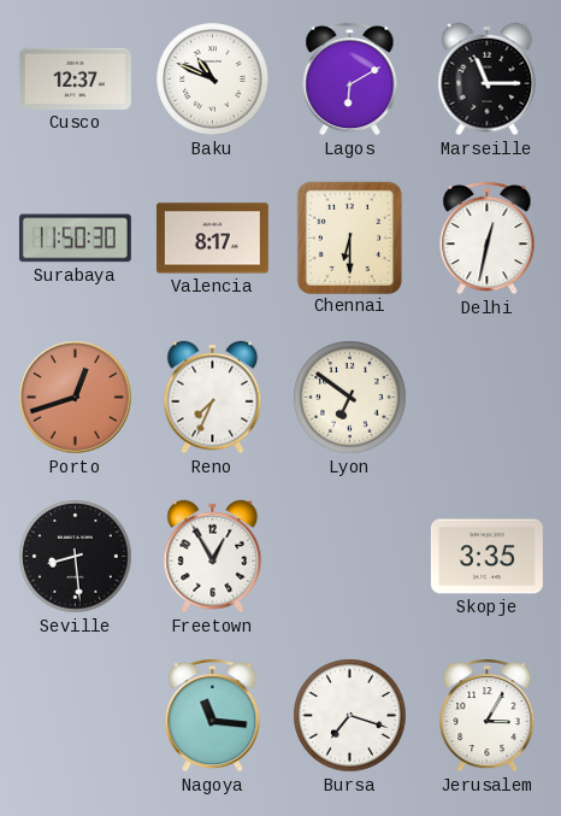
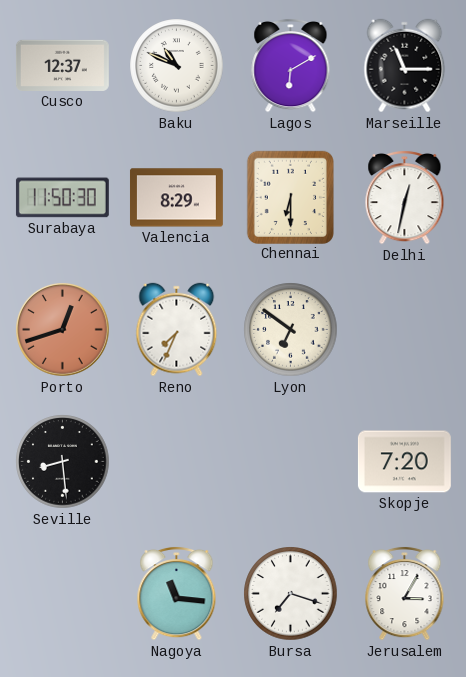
Valencia: 8:17 -> 8:29
Freetown: 12:55 -> none
Skopje: 3:35 -> 7:20
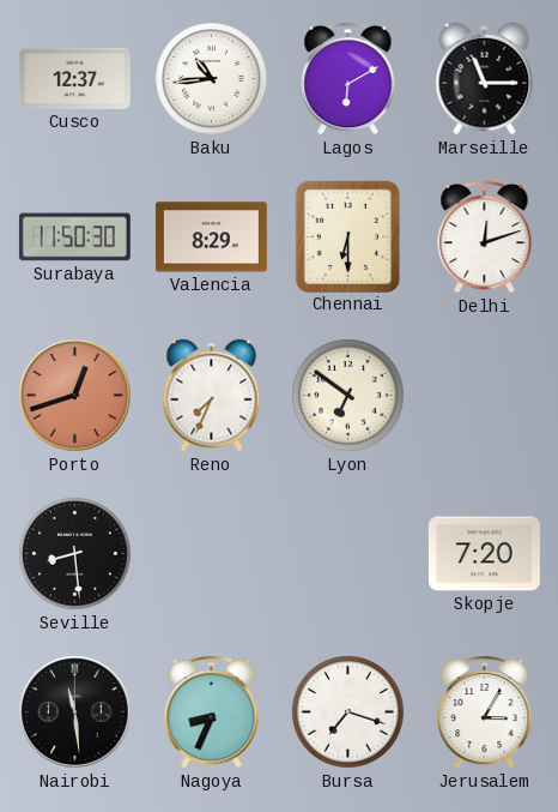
Baku: 10:49 -> 10:44
Delhi: 12:32 -> 12:12
Nairobi: none -> 11:29
Nagoya: 11:16 -> 8:34
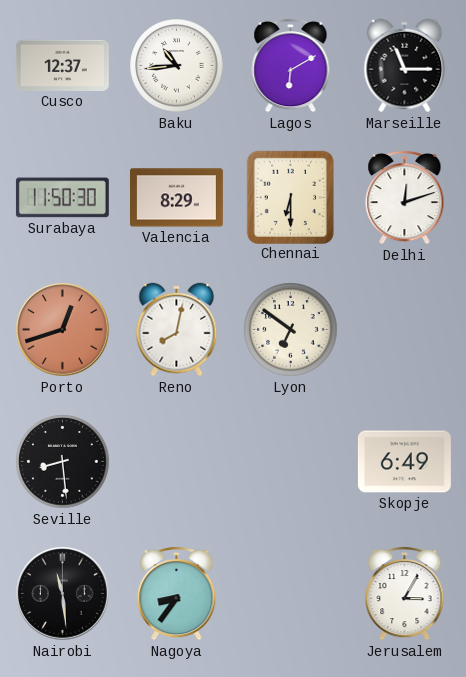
Reno: 7:34 -> 8:02
Skopje: 7:20 -> 6:49
Nagoya: 8:34 -> 8:36
Bursa: 7:18 -> none
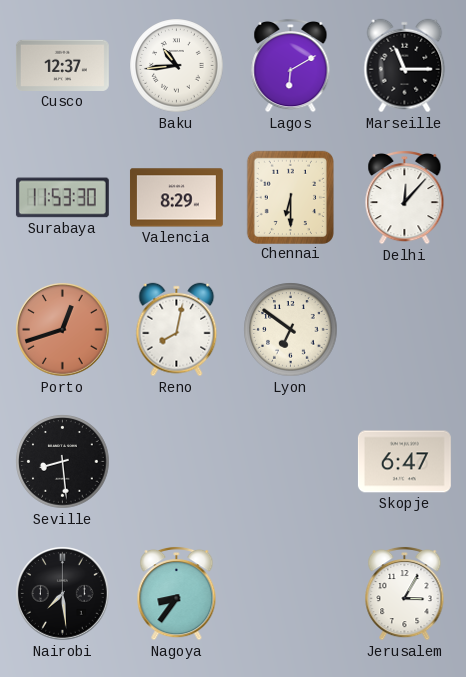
Surabaya: 11:50 -> 11:53
Delhi: 12:12 -> 12:07
Skopje: 6:49 -> 6:47
Nairobi: 11:29 -> 7:29
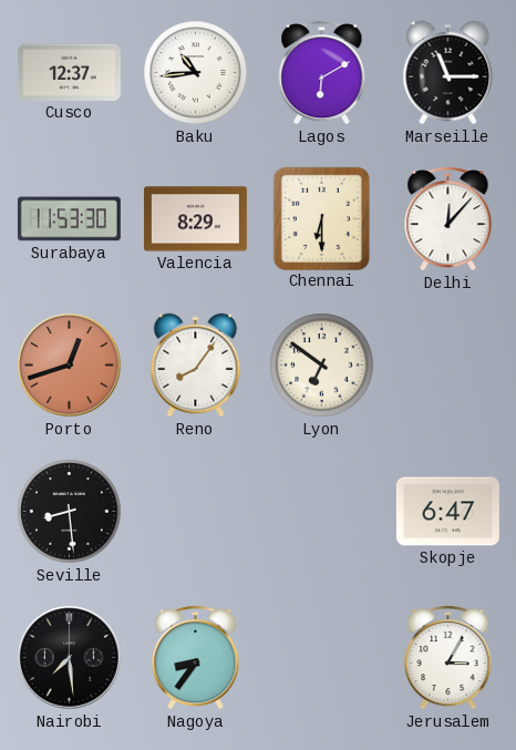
Reno: 8:02 -> 8:06
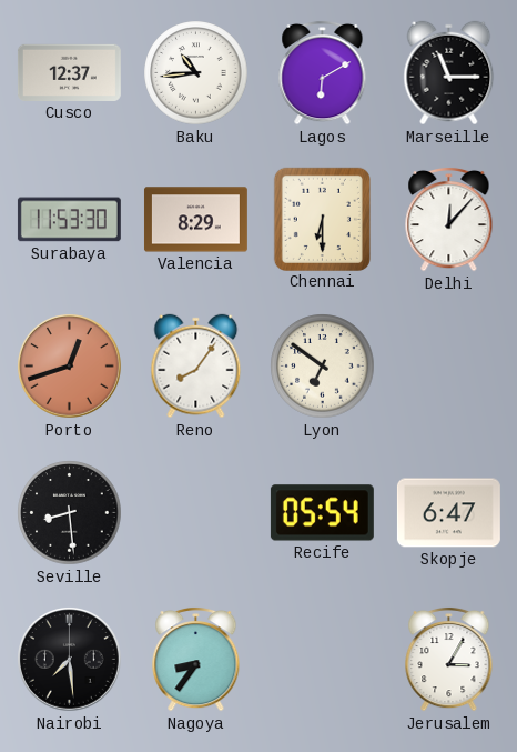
Recife: none -> 05:54
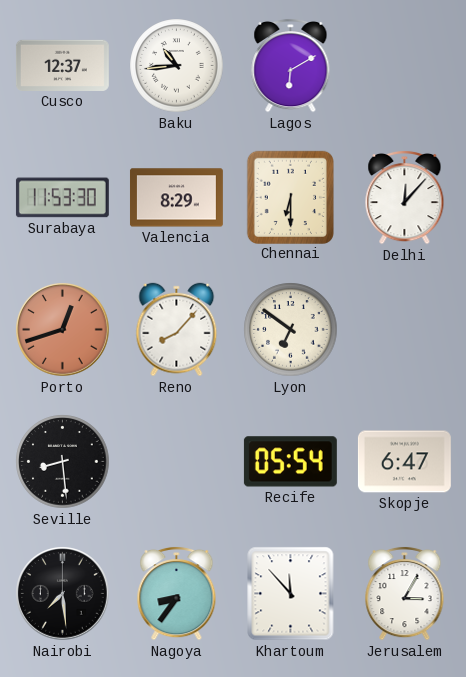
Marseille: 11:15 -> none
Reno: 8:06 -> 8:07
Khartoum: none -> 11:53
